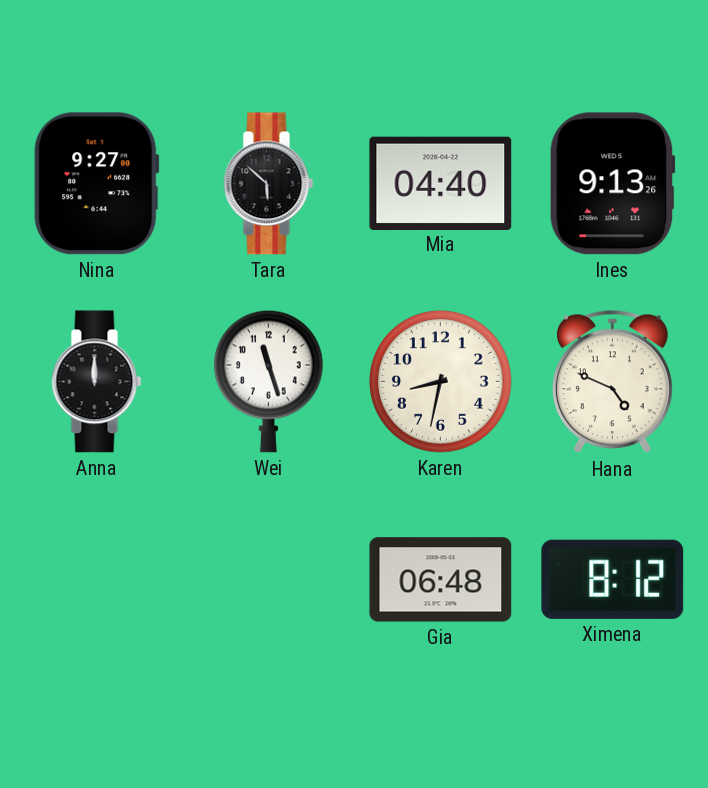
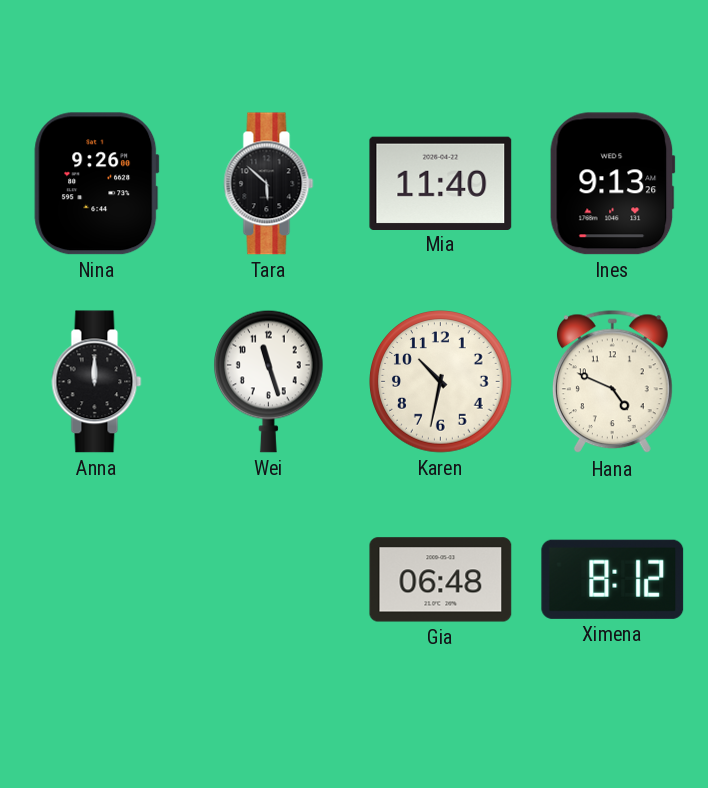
Nina: 9:27 -> 9:26
Mia: 04:40 -> 11:40
Karen: 8:32 -> 10:32
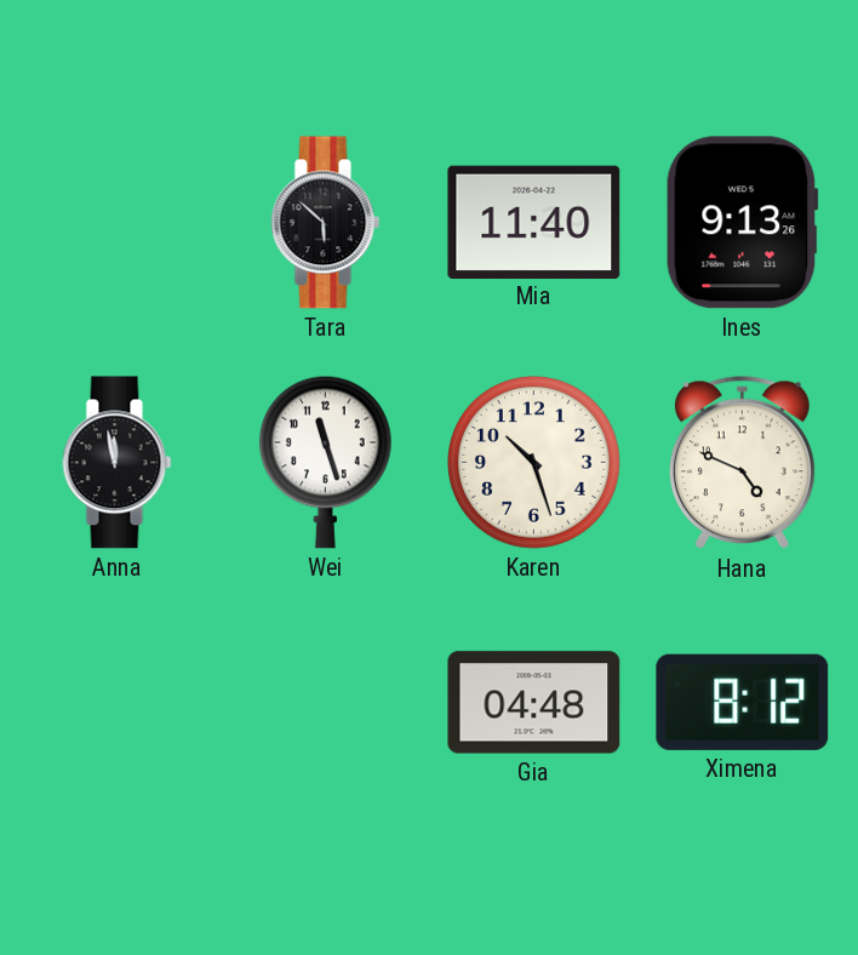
Nina: 9:26 -> none
Anna: 12:00 -> 11:58
Karen: 10:32 -> 10:27
Gia: 06:48 -> 04:48
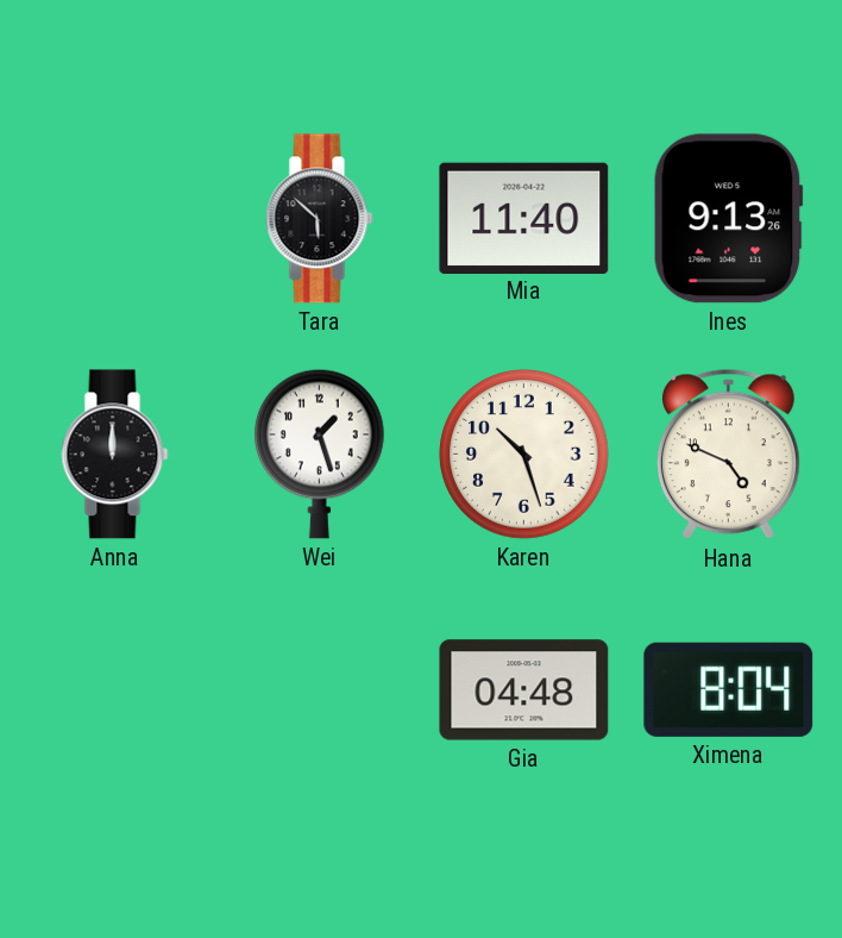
Anna: 11:58 -> 12:00
Wei: 11:27 -> 1:27
Ximena: 8:12 -> 8:04
